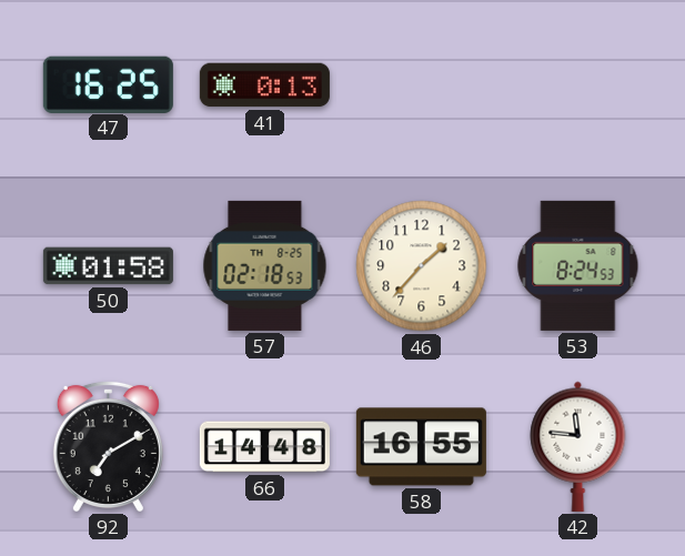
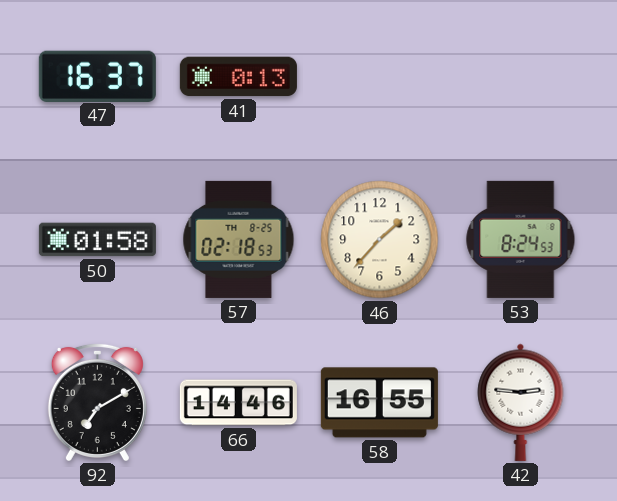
47: 16:25 -> 16:37
66: 14:48 -> 14:46
42: 11:46 -> 2:46
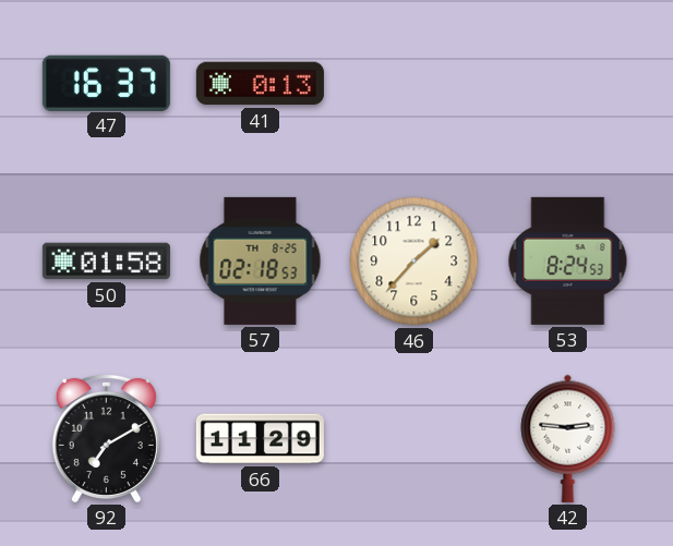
66: 14:46 -> 11:29
58: 16:55 -> none
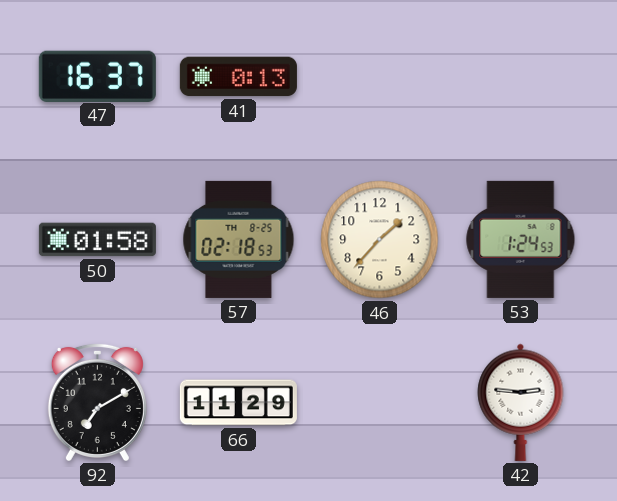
53: 8:24 -> 1:24
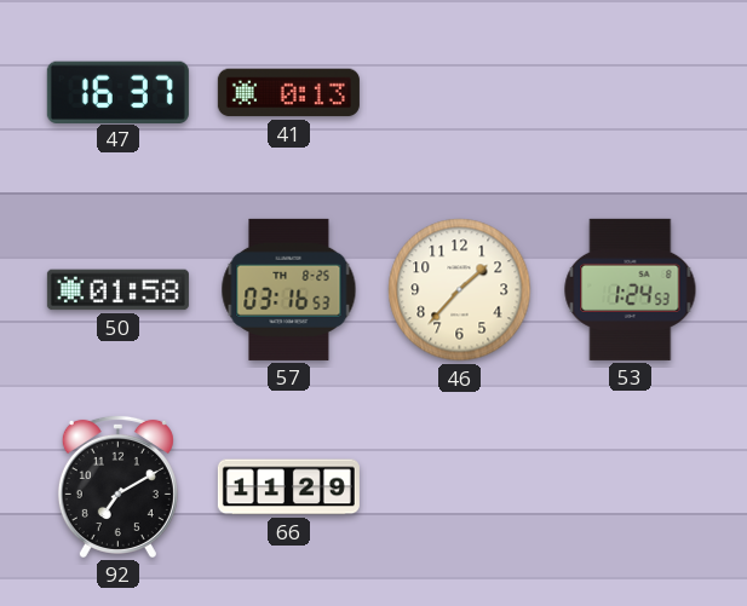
57: 02:18 -> 03:16
42: 2:46 -> none
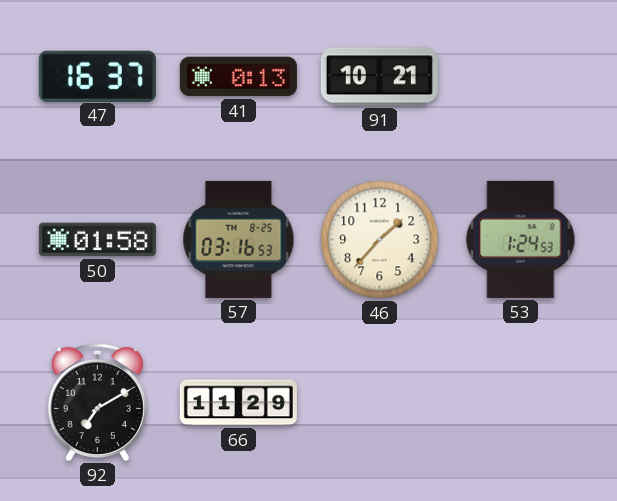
91: none -> 10:21
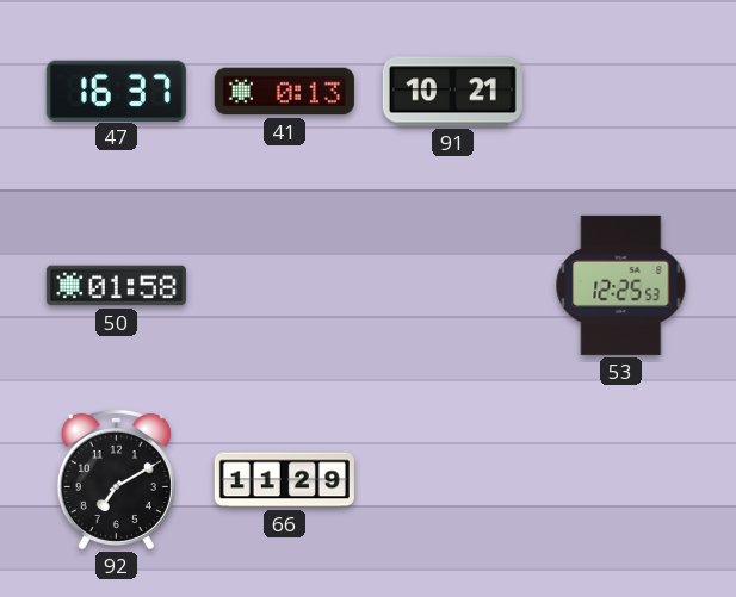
57: 03:16 -> none
46: 1:37 -> none
53: 1:24 -> 12:25
